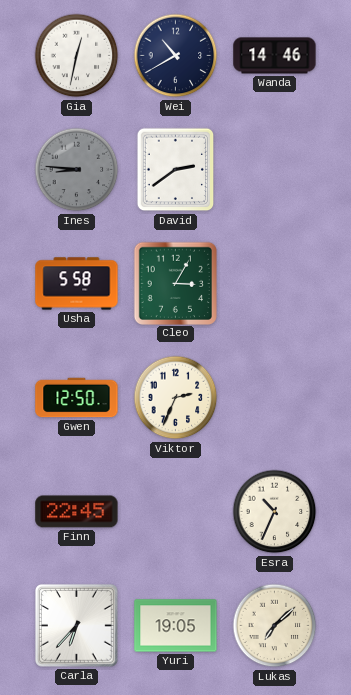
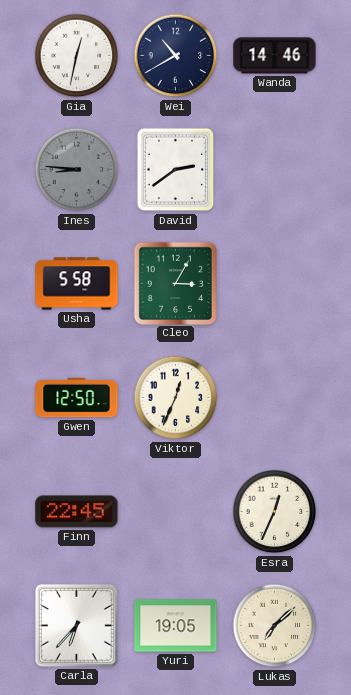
Viktor: 2:34 -> 12:34
Esra: 10:34 -> 12:34
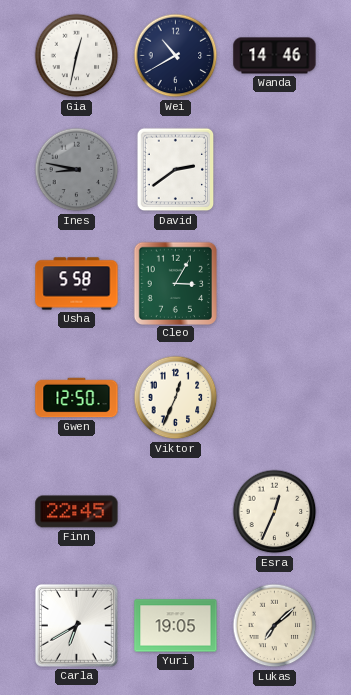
Ines: 8:46 -> 8:47
Carla: 6:37 -> 6:40
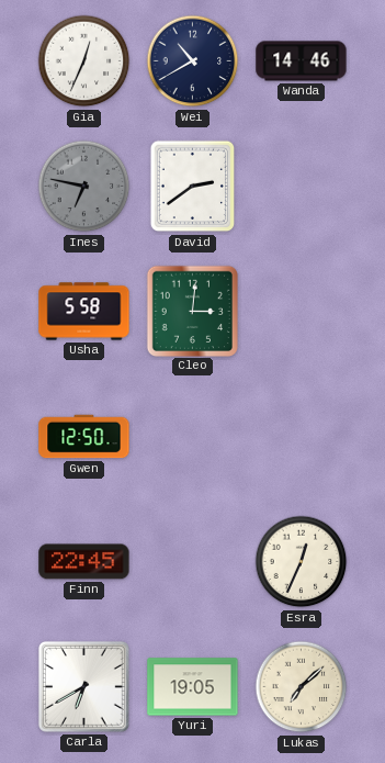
Gia: 12:32 -> 12:34
Ines: 8:47 -> 6:47
Cleo: 3:05 -> 3:01
Viktor: 12:34 -> none
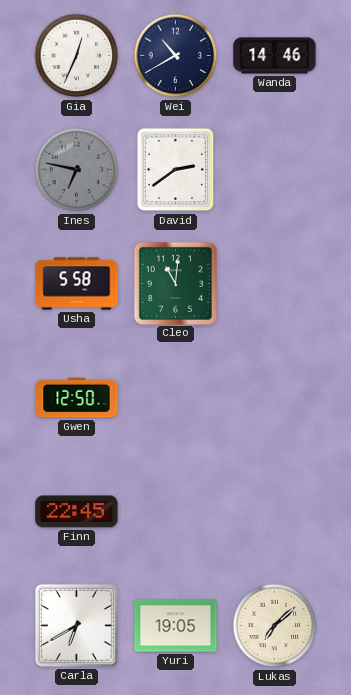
Cleo: 3:01 -> 11:01
Esra: 12:34 -> none
